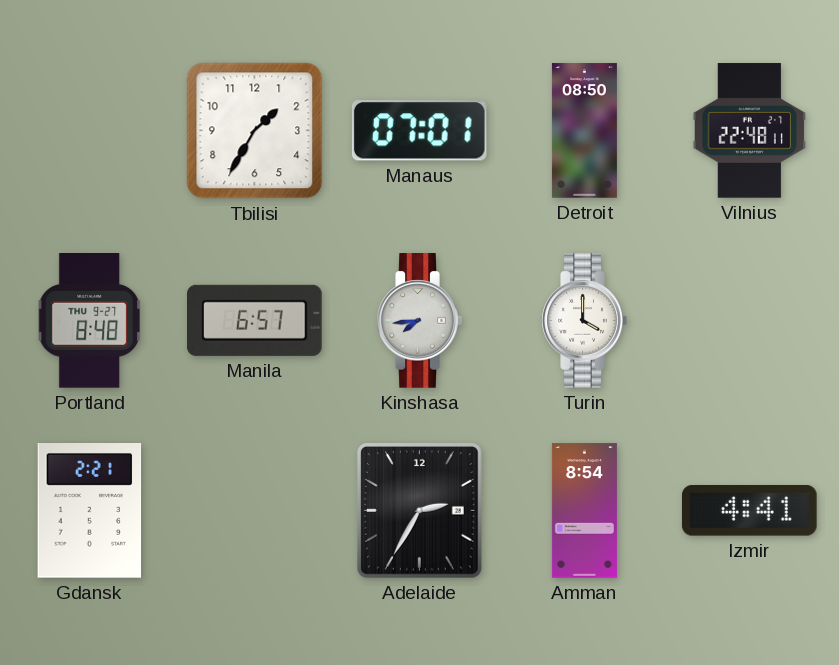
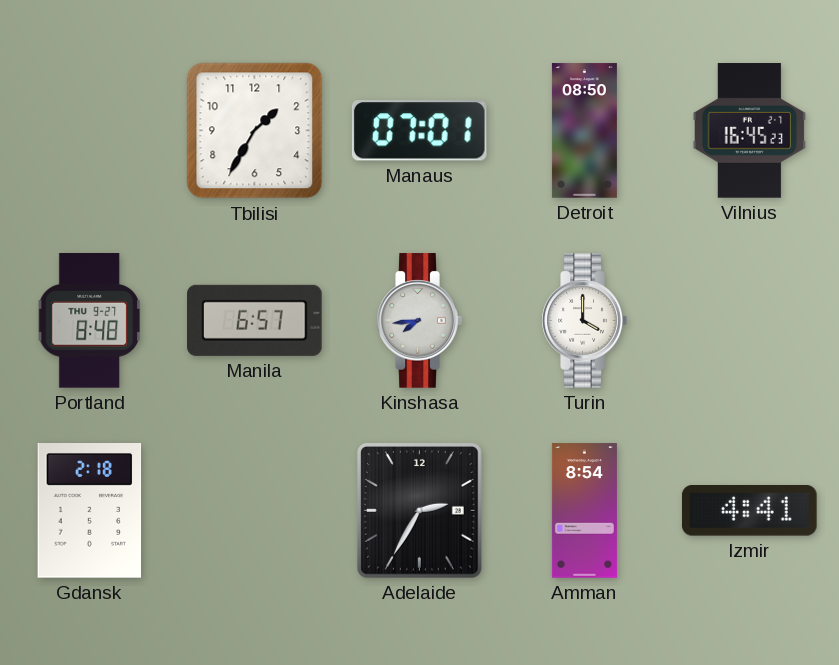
Vilnius: 22:48 -> 16:45
Gdansk: 2:21 -> 2:18
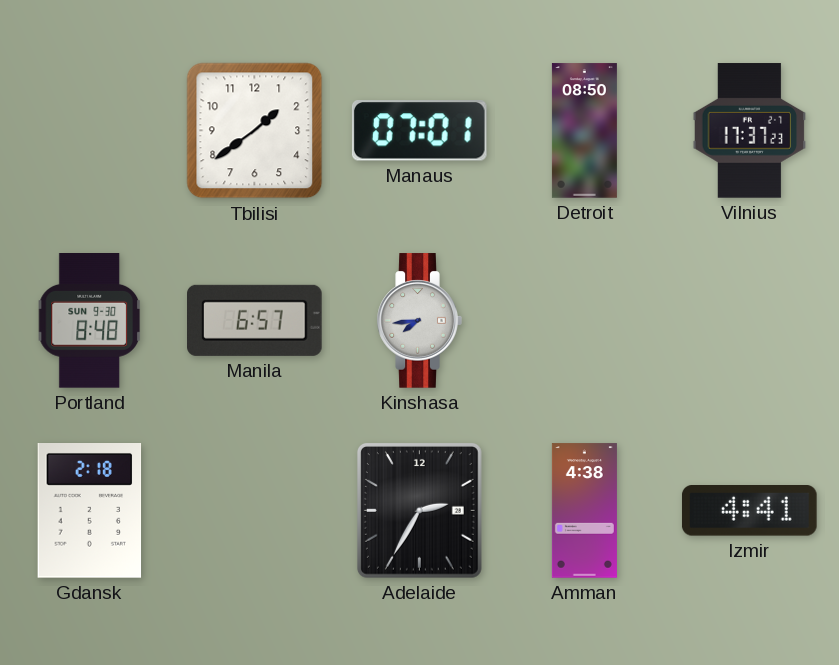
Tbilisi: 1:35 -> 1:39
Vilnius: 16:45 -> 17:37
Portland date: THU 9-27 -> SUN 9-30
Turin: 4:00 -> none
Amman: 8:54 -> 4:38
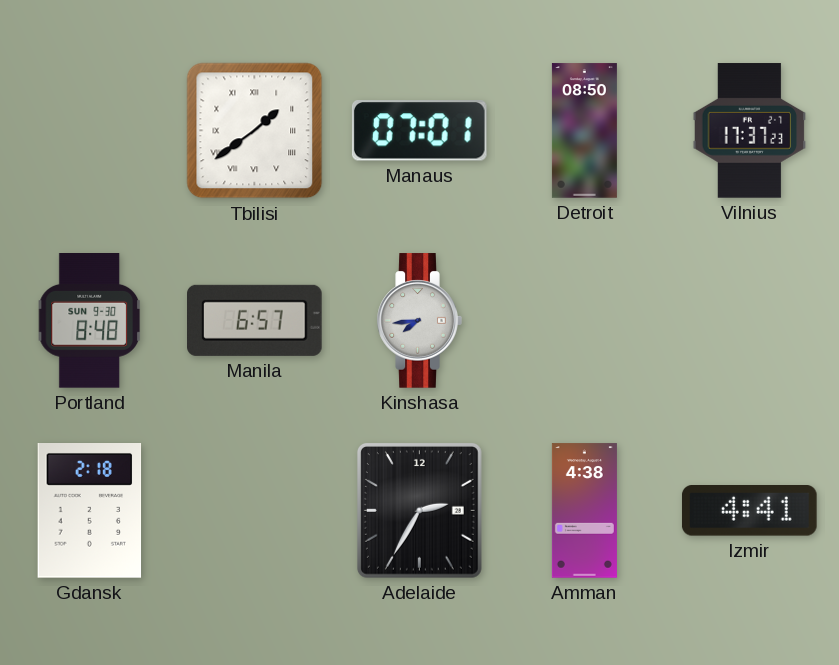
Tbilisi numerals: Arabic -> Roman
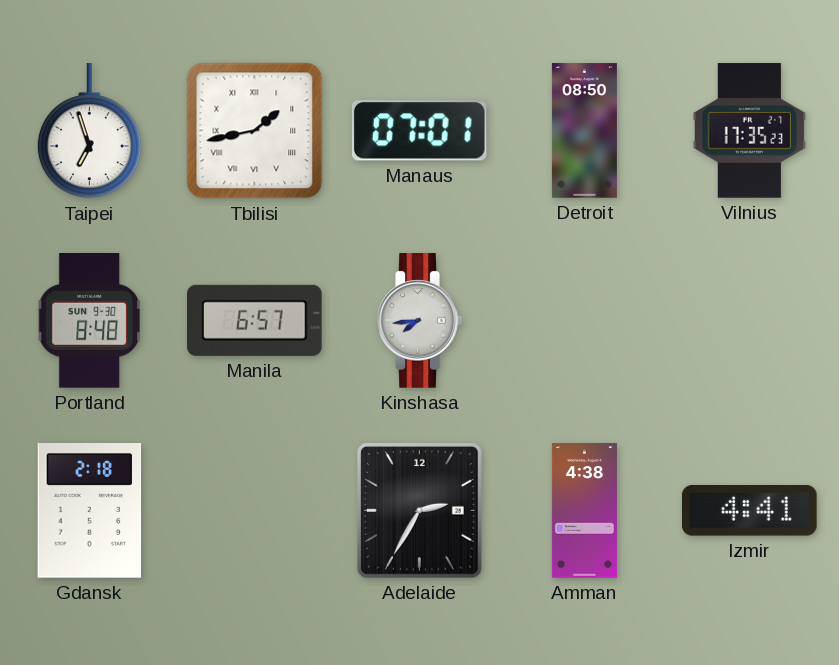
Taipei: none -> 6:57
Tbilisi: 1:39 -> 1:43
Vilnius: 17:37 -> 17:35
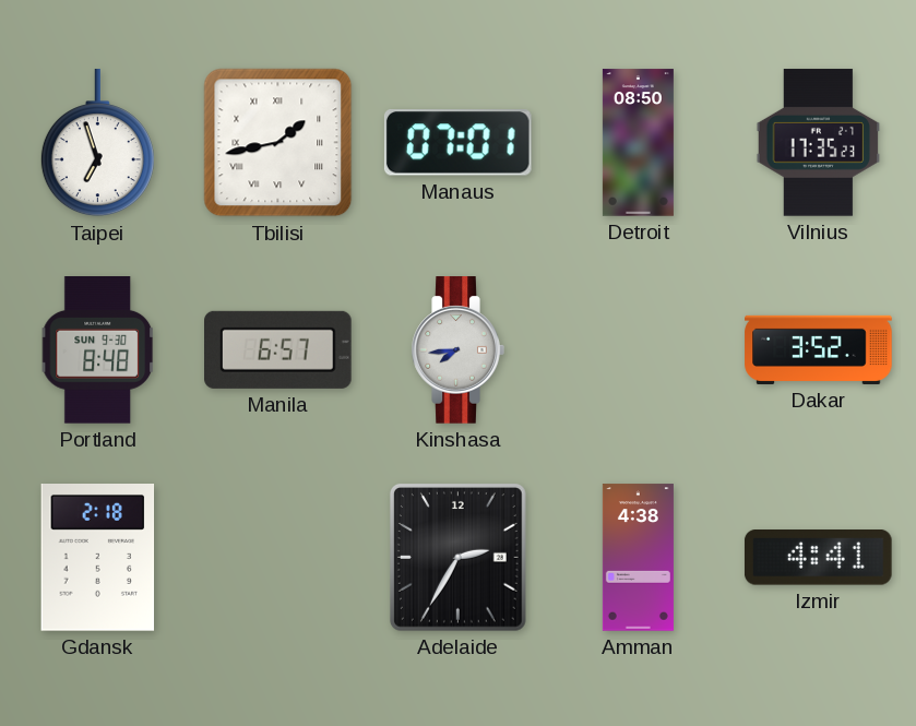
Dakar: none -> 3:52
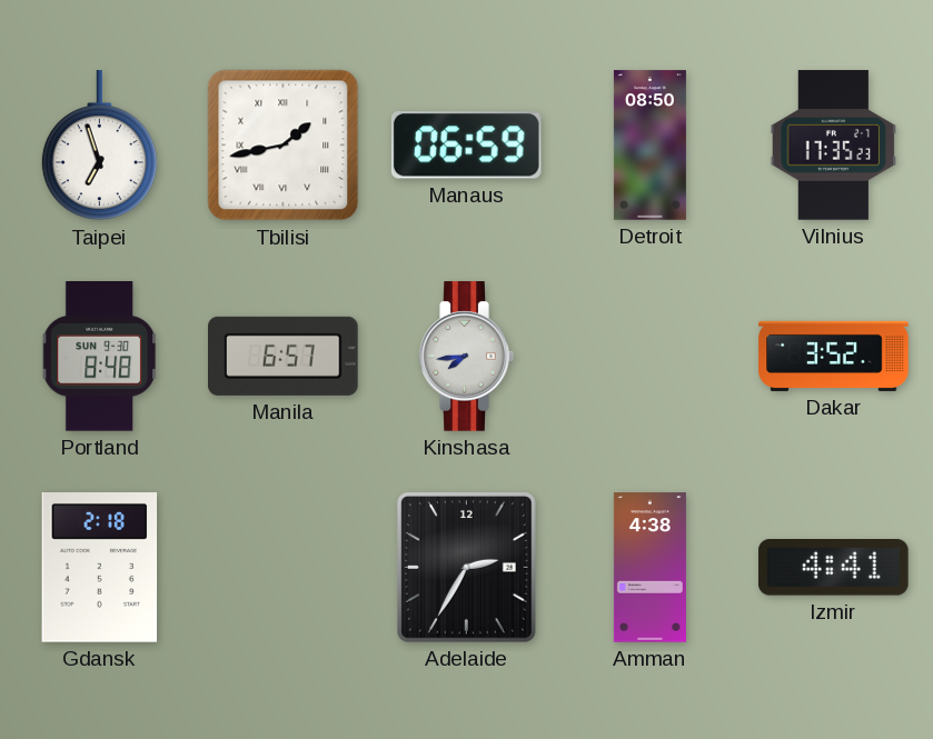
Manaus: 07:01 -> 06:59
